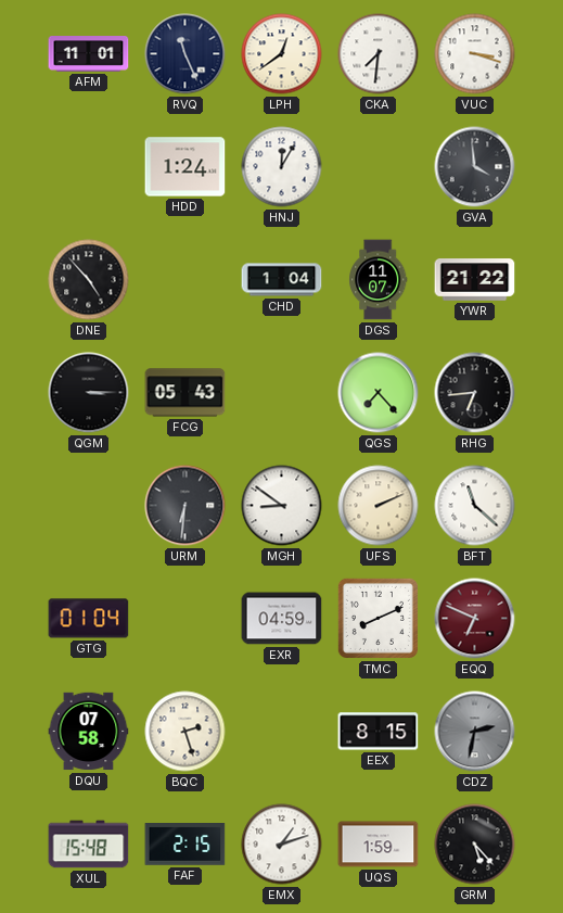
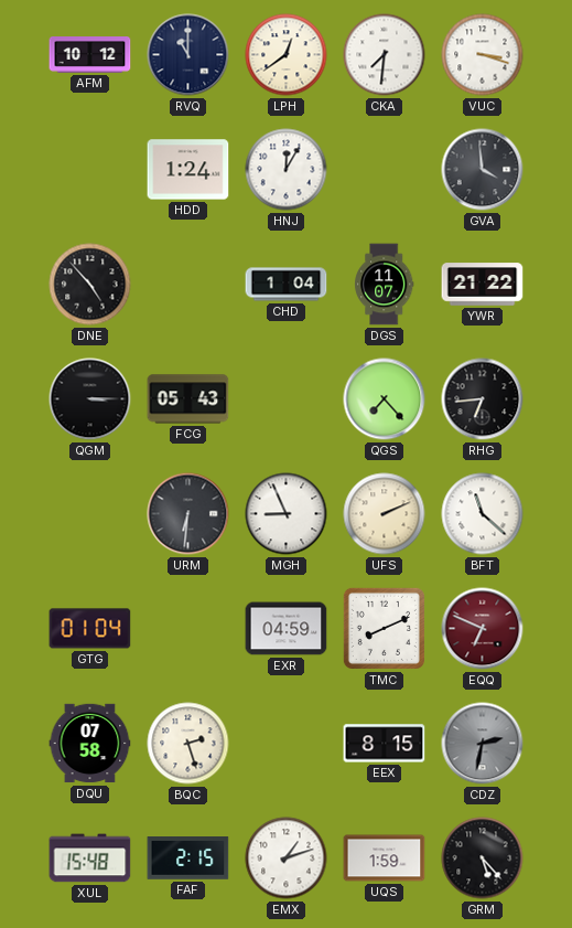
AFM: 11:01 -> 10:12
RVQ: 11:26 -> 11:00
MGH: 8:51 -> 8:56
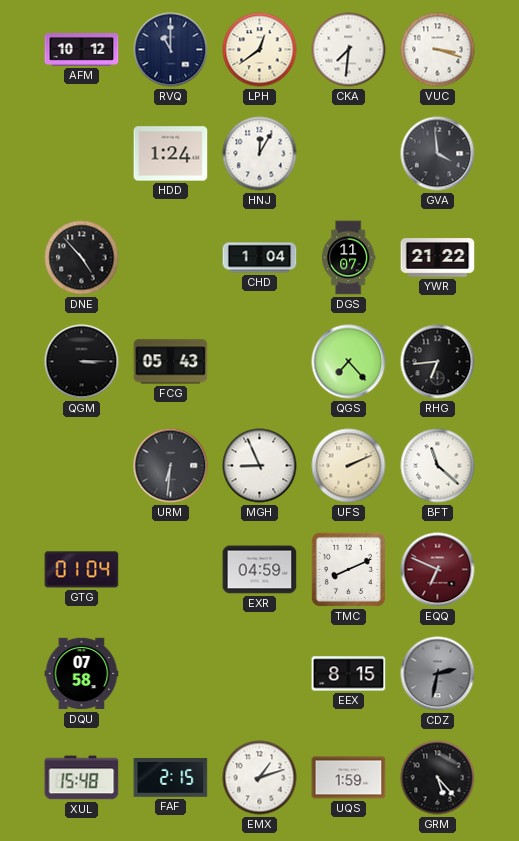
BQC: 2:27 -> none
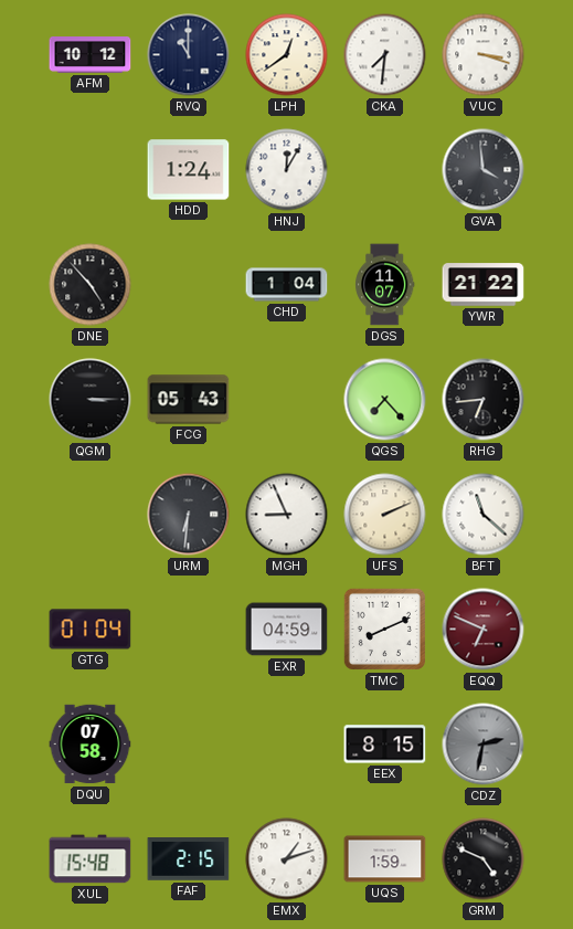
GRM: 5:23 -> 4:49
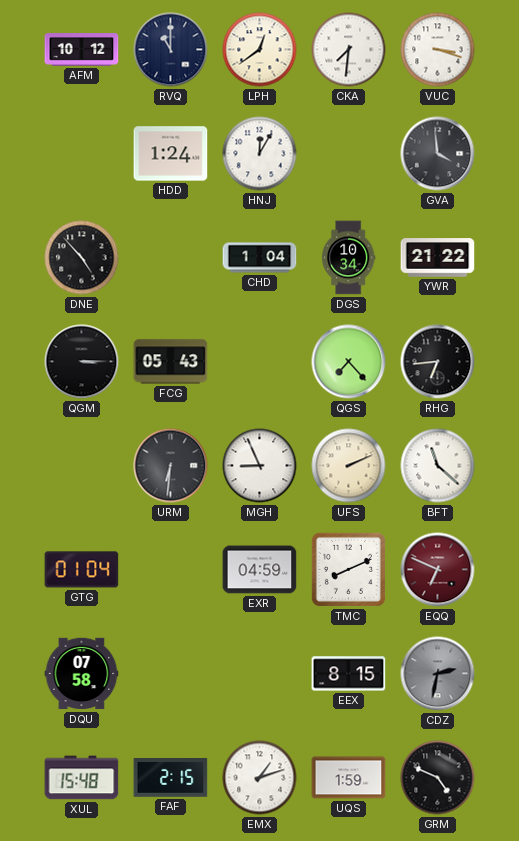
DGS: 11:07 -> 10:34
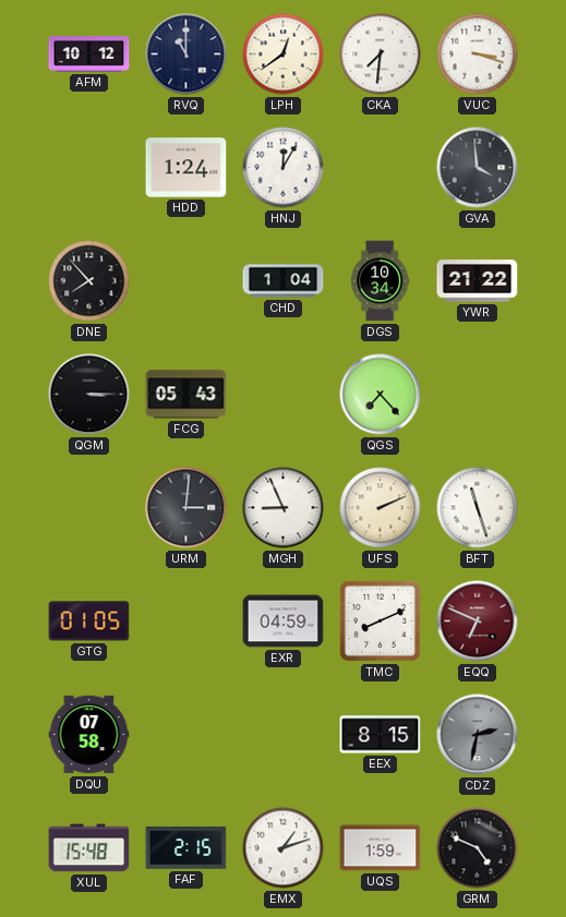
DNE: 4:53 -> 7:53
RHG: 6:44 -> none
URM: 6:31 -> 3:01
BFT: 11:22 -> 11:27
GTG: 01:04 -> 01:05
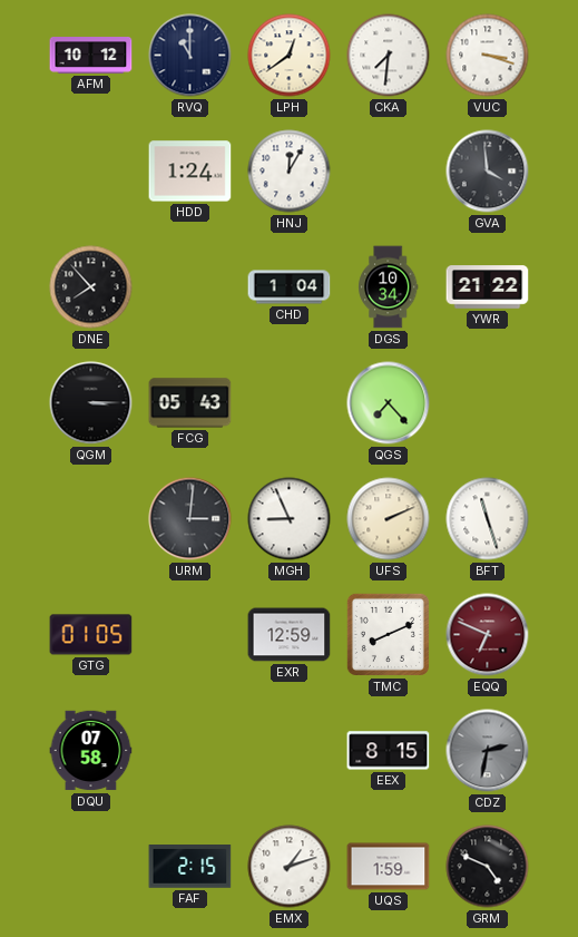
EXR: 04:59 -> 12:59
XUL: 15:48 -> none
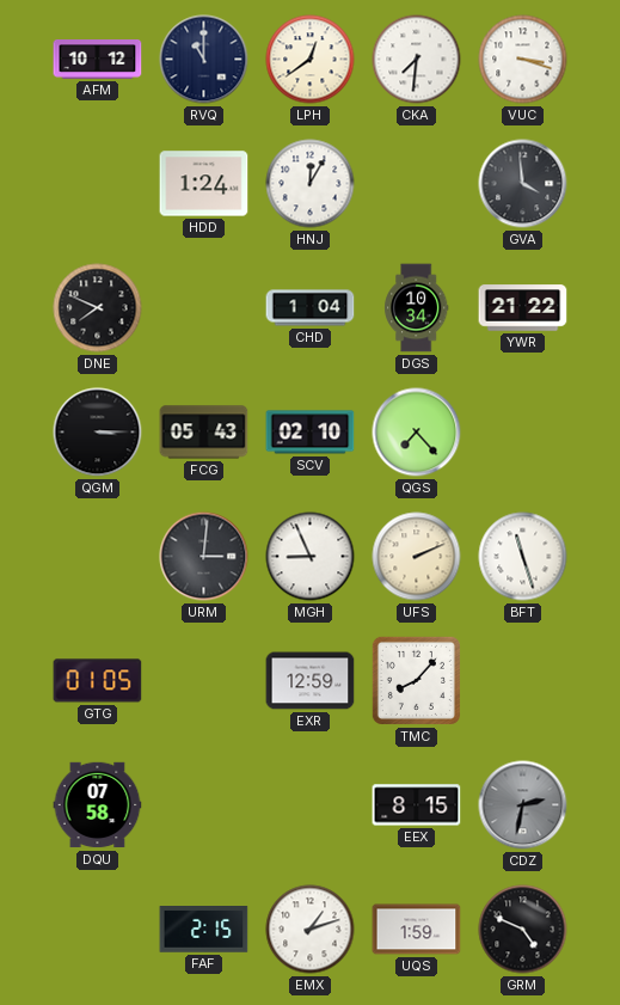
DNE: 7:53 -> 7:49
SCV: none -> 02:10
TMC: 8:11 -> 8:07
EQQ: 6:49 -> none
